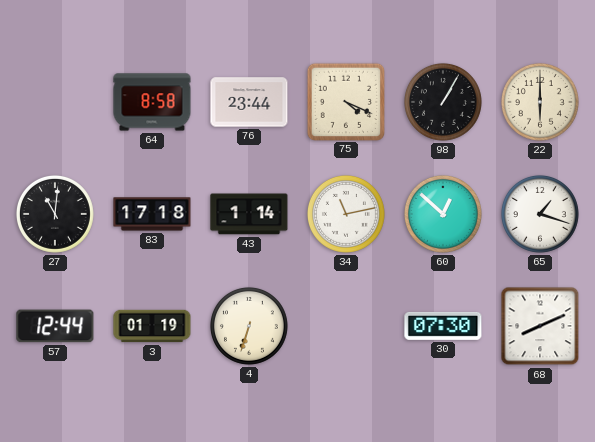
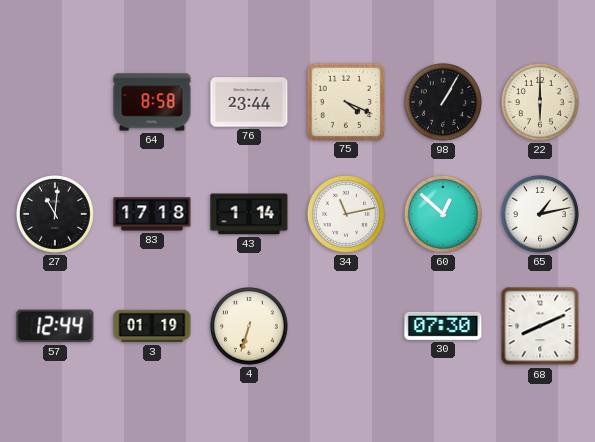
65: 1:18 -> 1:13
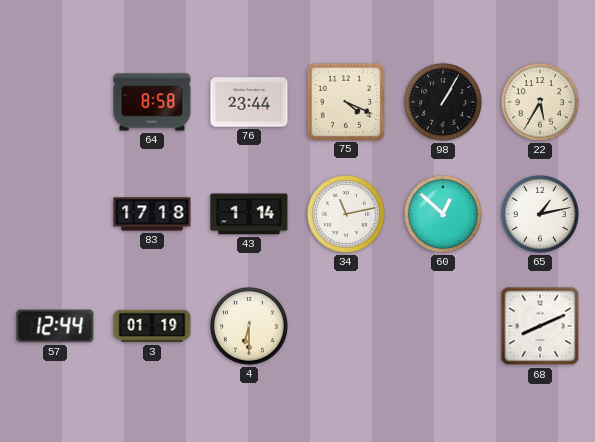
22: 6:00 -> 5:35
27: 11:01 -> none
4: 6:33 -> 6:30
30: 07:30 -> none
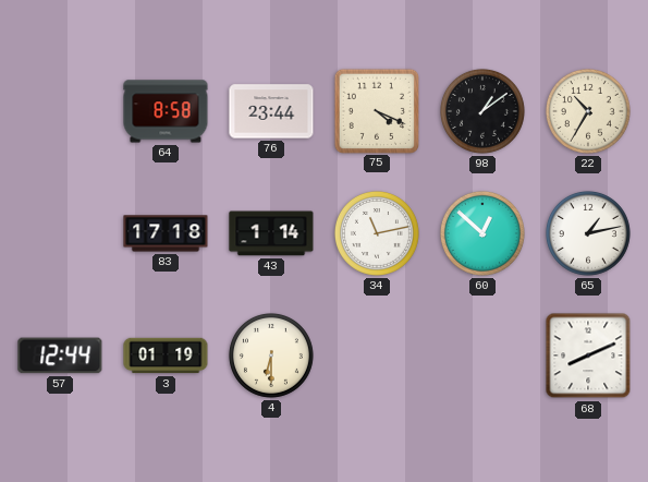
98: 1:05 -> 1:09
22: 5:35 -> 10:35
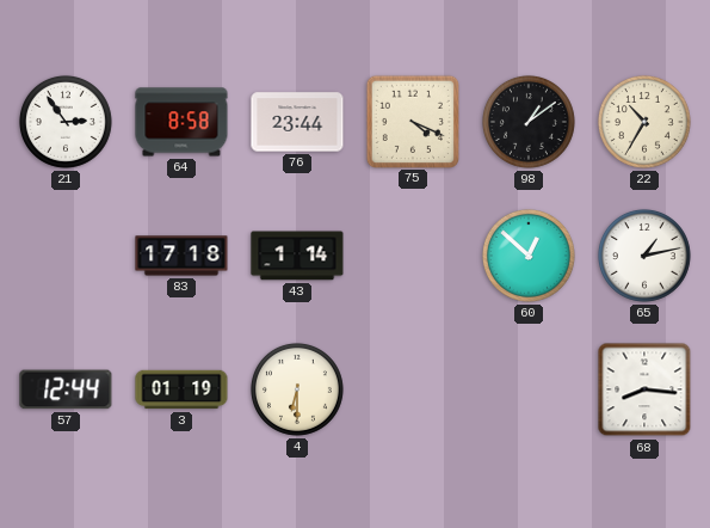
21: none -> 2:54
34: 11:13 -> none
68: 8:11 -> 8:16
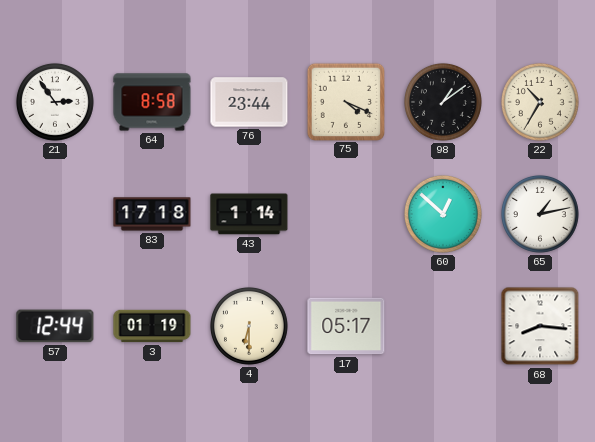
17: none -> 05:17
